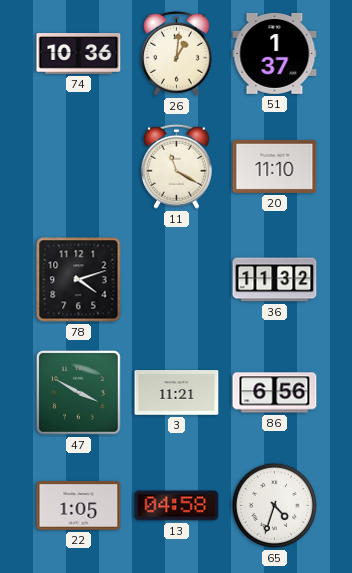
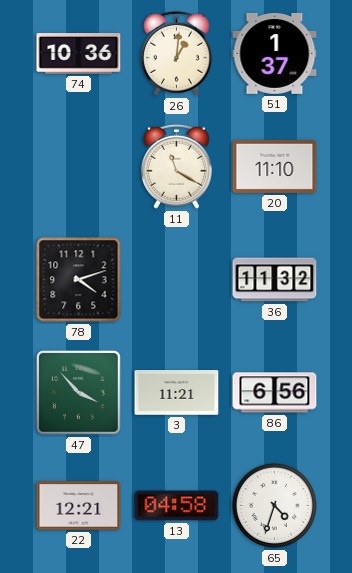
47: 3:50 -> 3:53
22: 1:05 -> 12:21
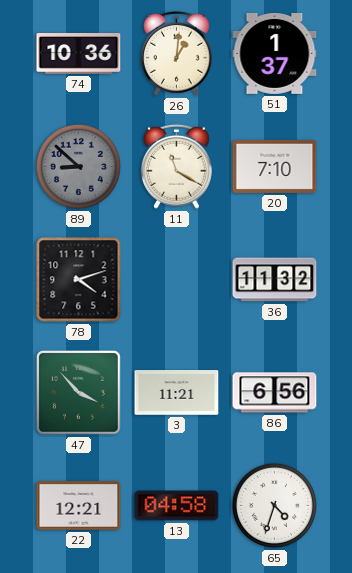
89: none -> 8:52
20: 11:10 -> 7:10
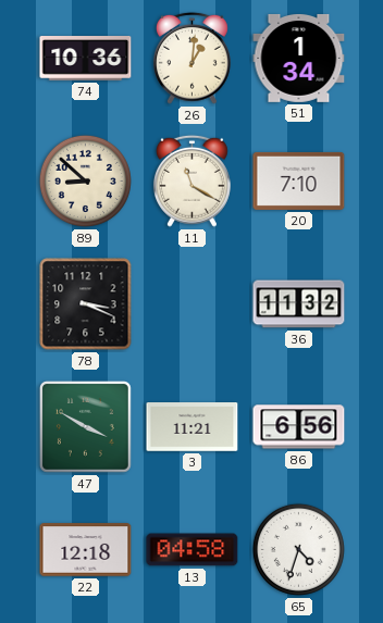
51: 1:37 -> 1:34
89 dial: grey -> cream
78: 4:12 -> 3:19
47: 3:53 -> 3:50
22: 12:21 -> 12:18
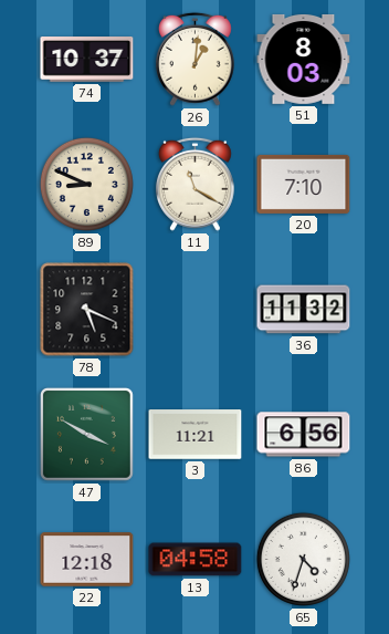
74: 10:36 -> 10:37
51: 1:34 -> 8:03
89: 8:52 -> 8:49
78: 3:19 -> 5:19
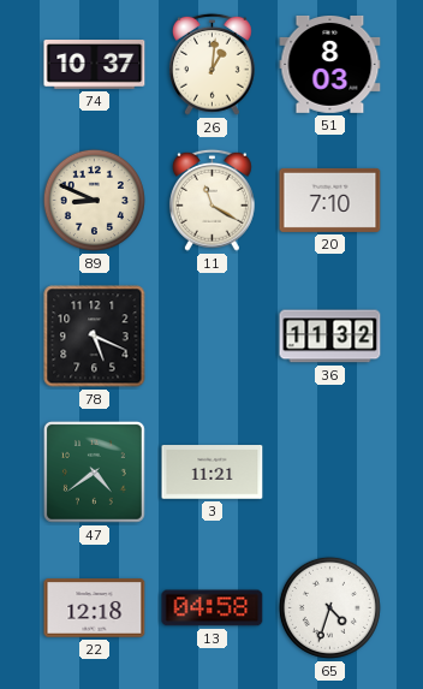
47: 3:50 -> 4:39
86: 6:56 -> none
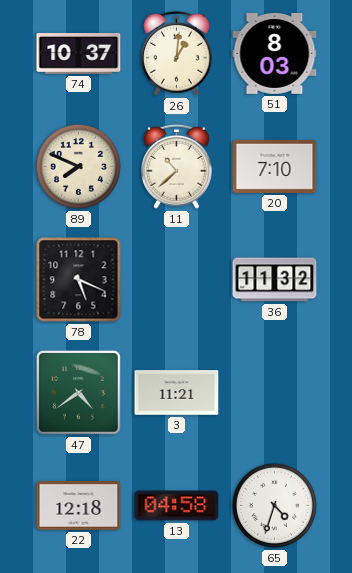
89: 8:49 -> 7:49
11: 11:20 -> 10:38
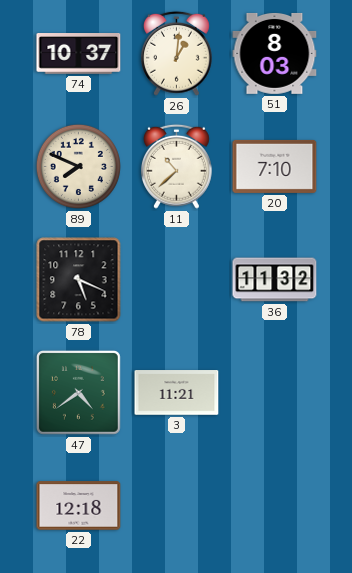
13: 04:58 -> none
65: 4:33 -> none
